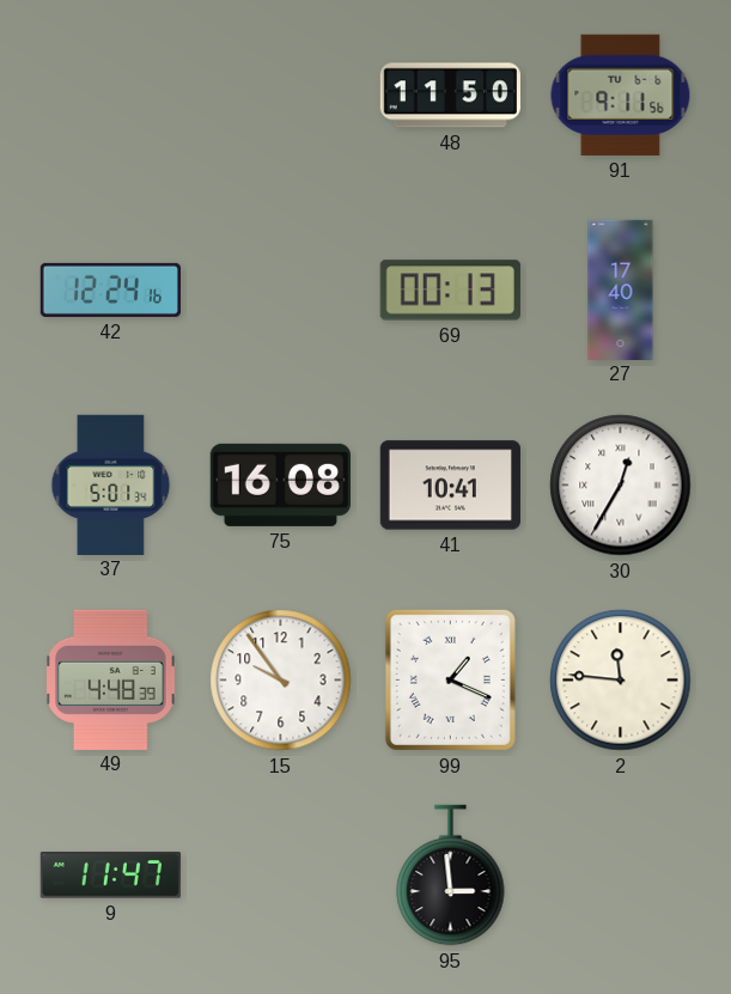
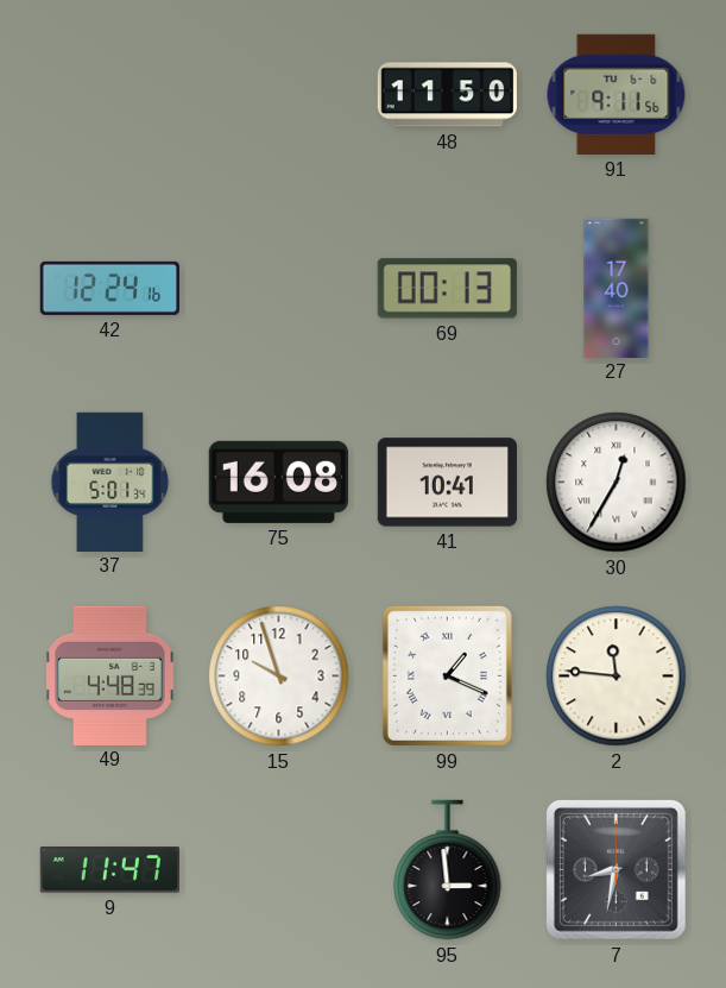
15: 9:54 -> 9:57
7: none -> 8:32
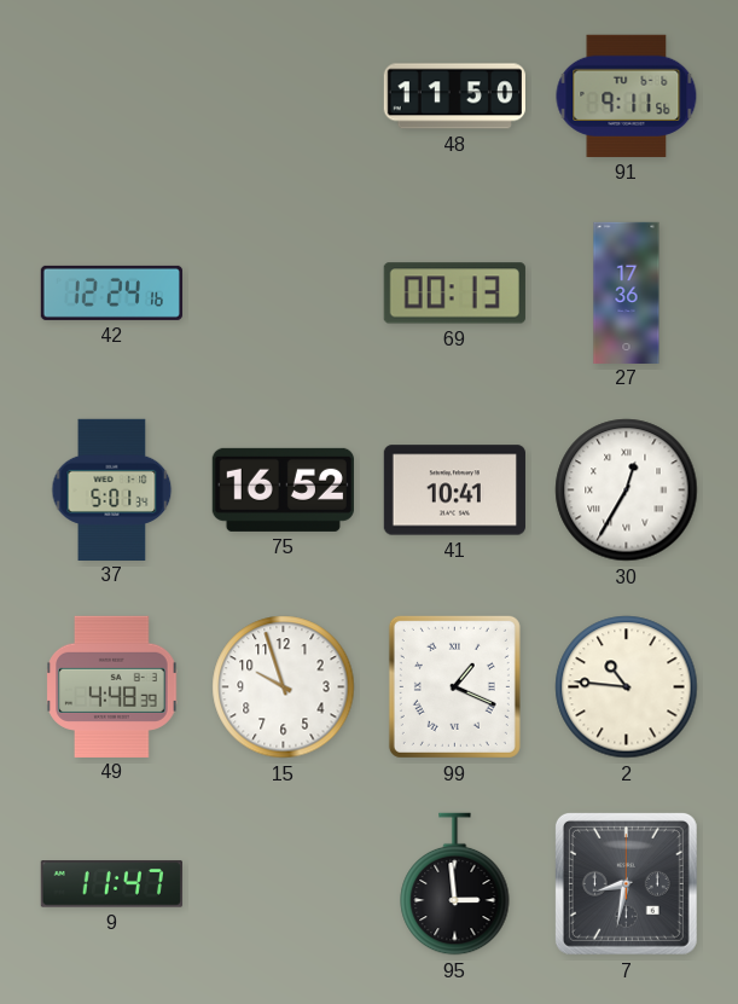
27: 17:40 -> 17:36
75: 16:08 -> 16:52
2: 11:46 -> 10:46
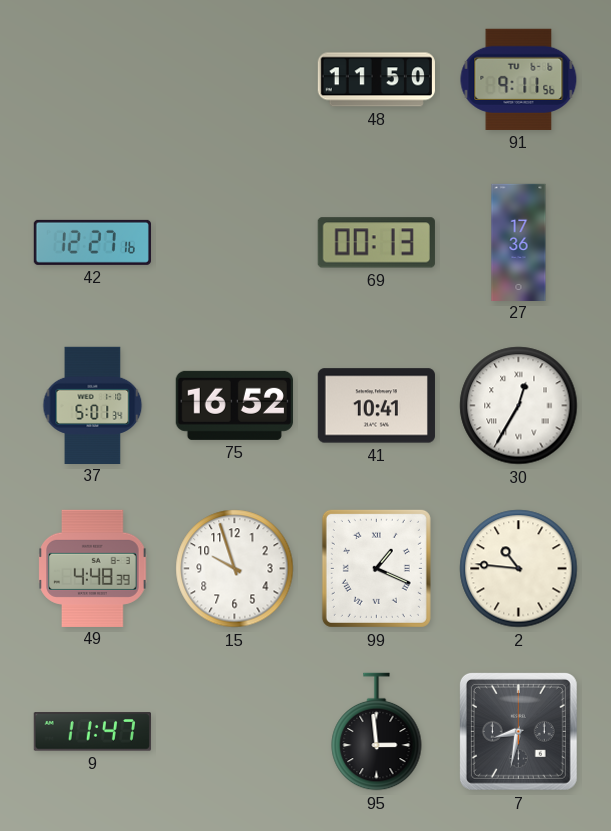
42: 12:24 -> 12:27
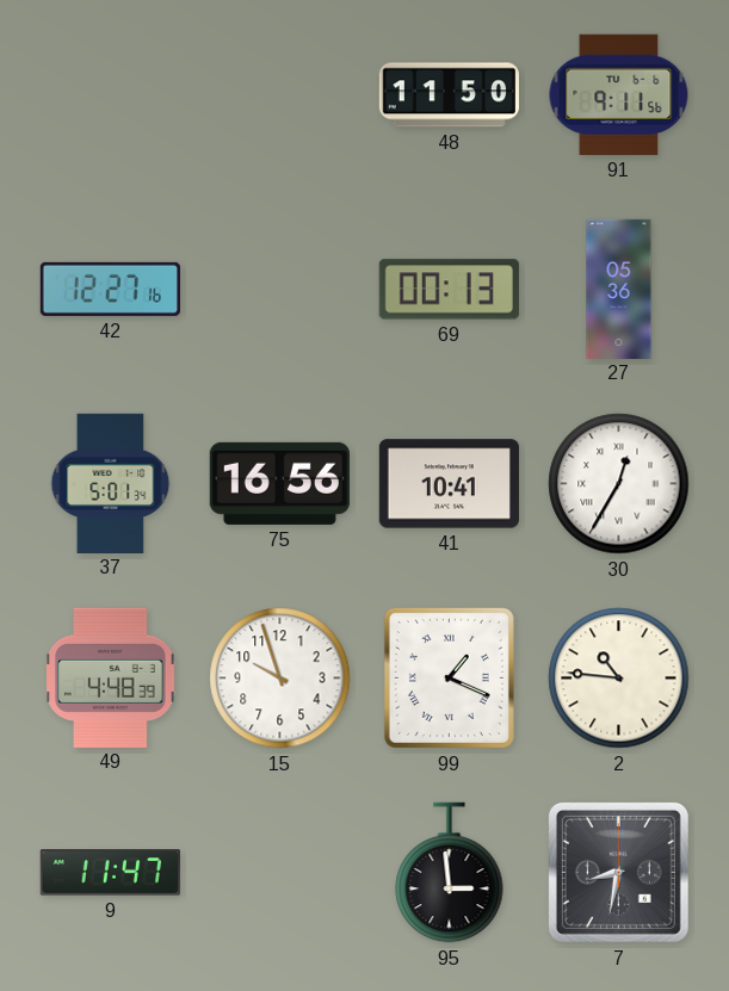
27: 17:36 -> 05:36
75: 16:52 -> 16:56
